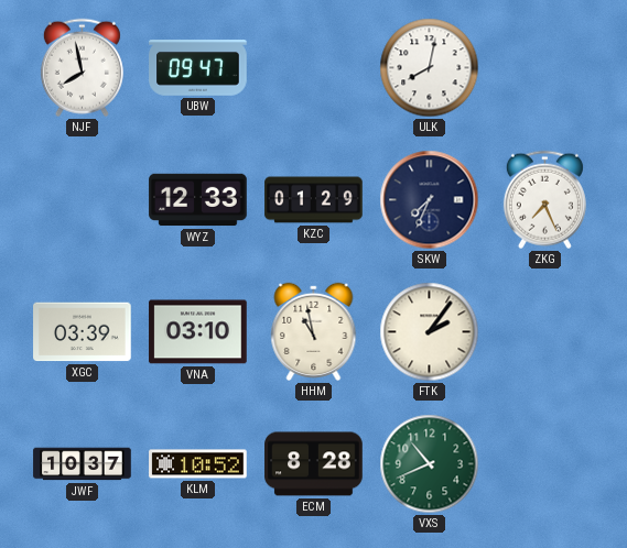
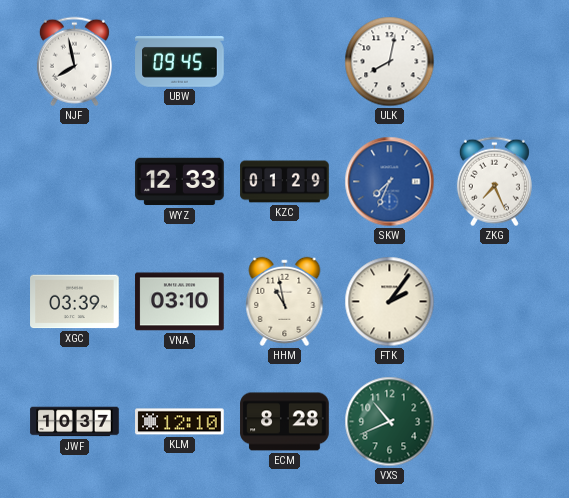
UBW: 09:47 -> 09:45
SKW dial: navy -> blue
KLM: 10:52 -> 12:10
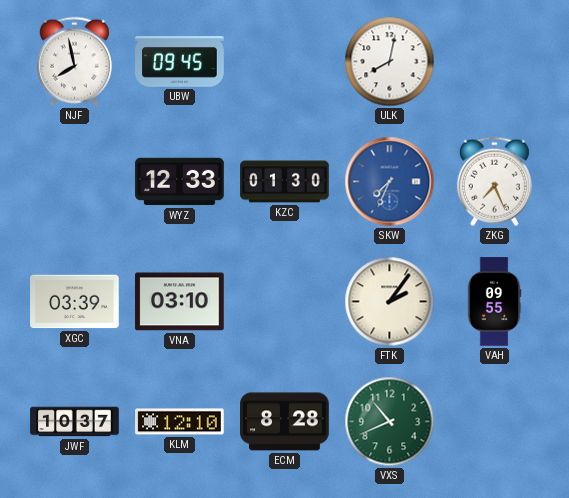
KZC: 01:29 -> 01:30
HHM: 10:58 -> none
VAH: none -> 09:55
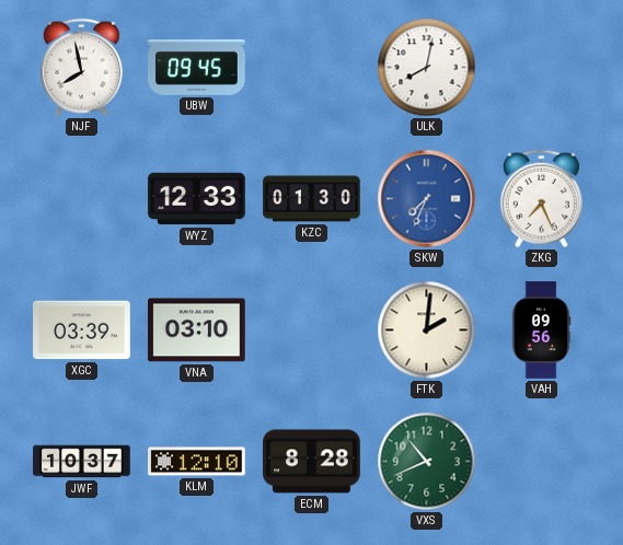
FTK: 2:06 -> 2:01
VAH: 09:55 -> 09:56
